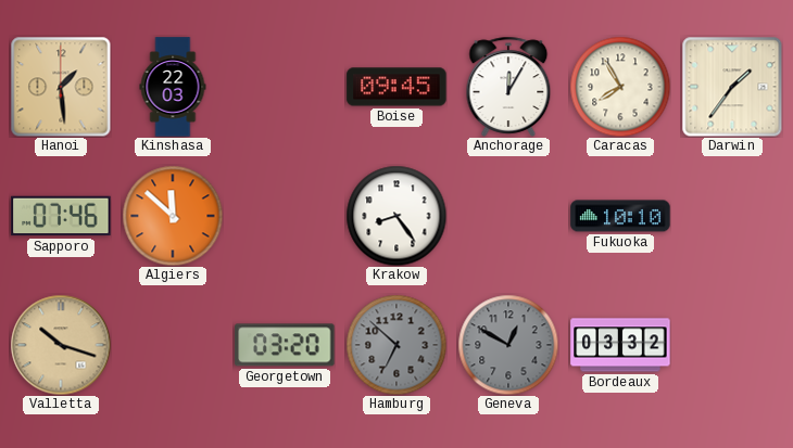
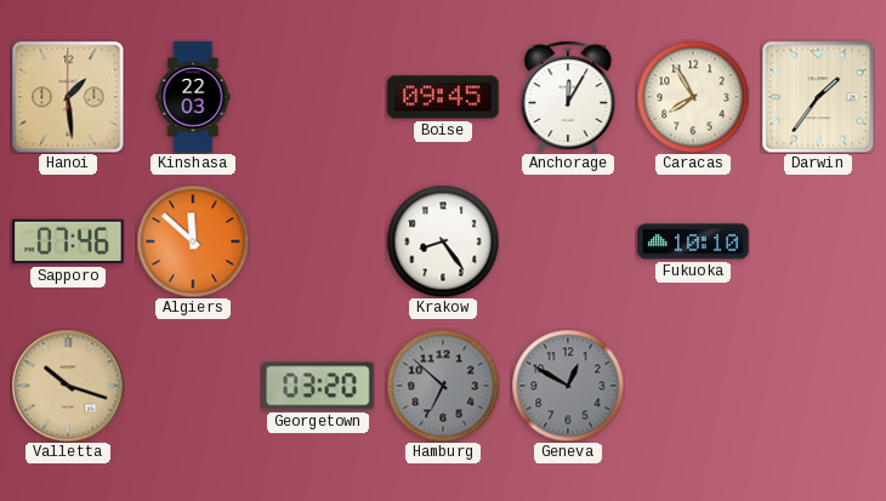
Bordeaux: 03:32 -> none
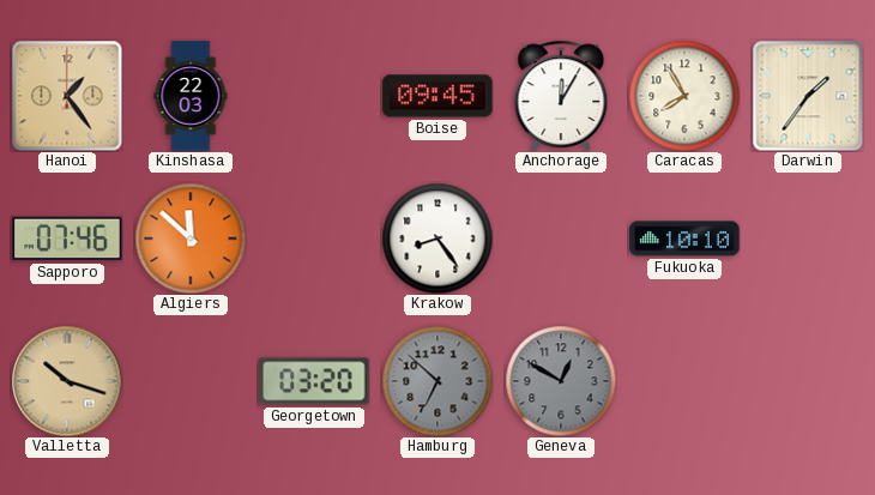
Hanoi: 1:29 -> 1:24
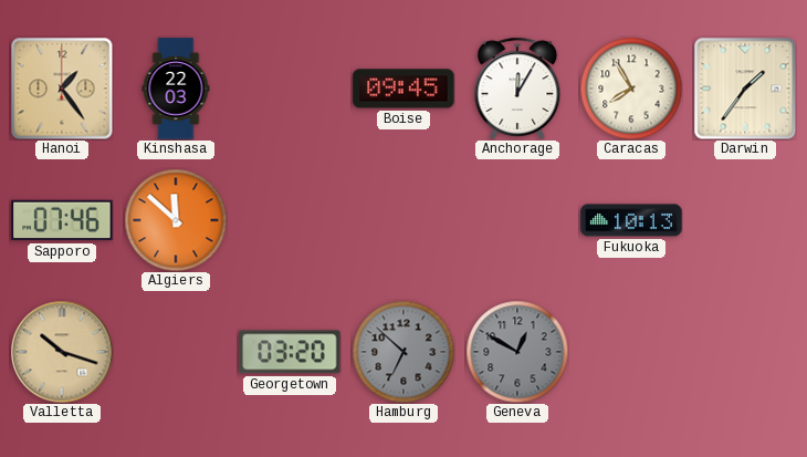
Krakow: 8:24 -> none
Fukuoka: 10:10 -> 10:13
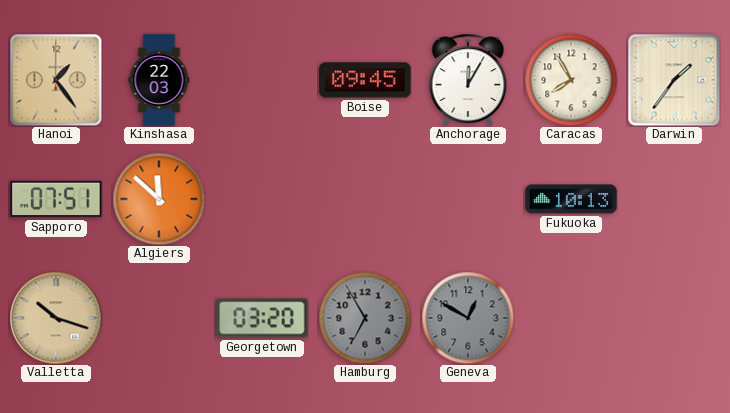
Sapporo: 07:46 -> 07:51
Hamburg: 6:52 -> 6:55
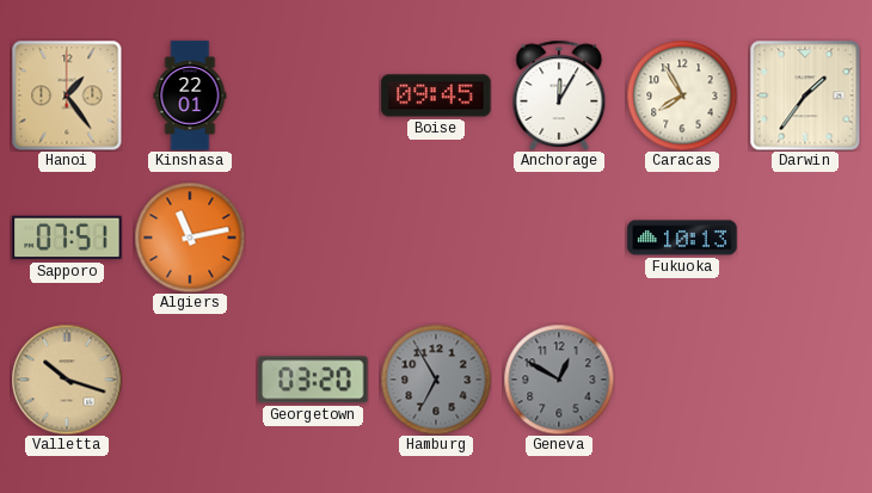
Kinshasa: 22:03 -> 22:01
Algiers: 11:52 -> 11:13
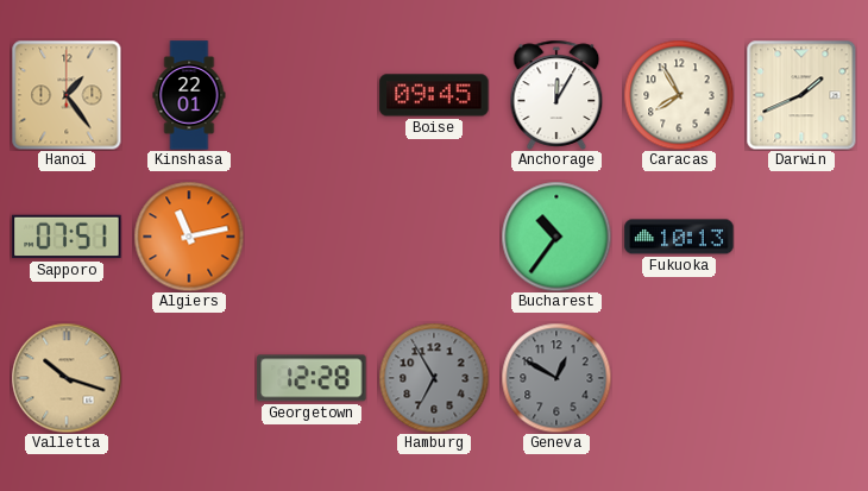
Darwin: 1:36 -> 1:41
Bucharest: none -> 10:36
Georgetown: 03:20 -> 12:28
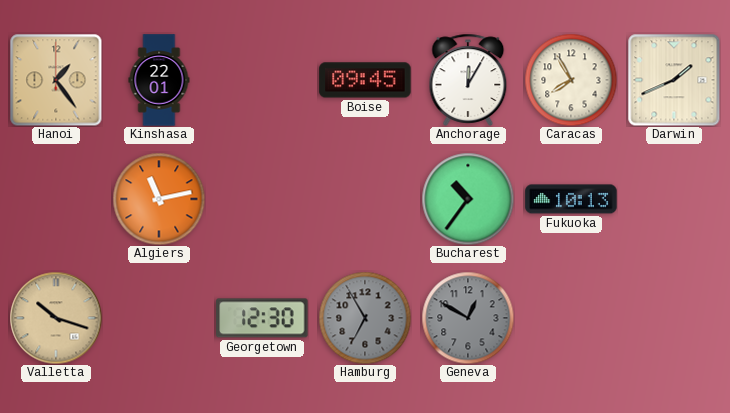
Sapporo: 07:51 -> none
Georgetown: 12:28 -> 12:30
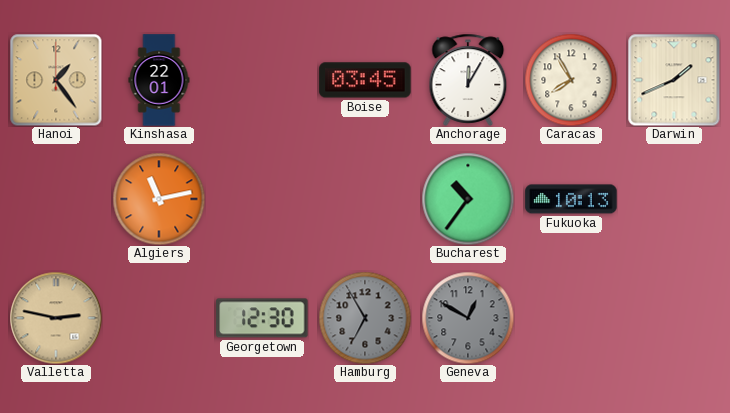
Boise: 09:45 -> 03:45
Valletta: 10:18 -> 2:47
